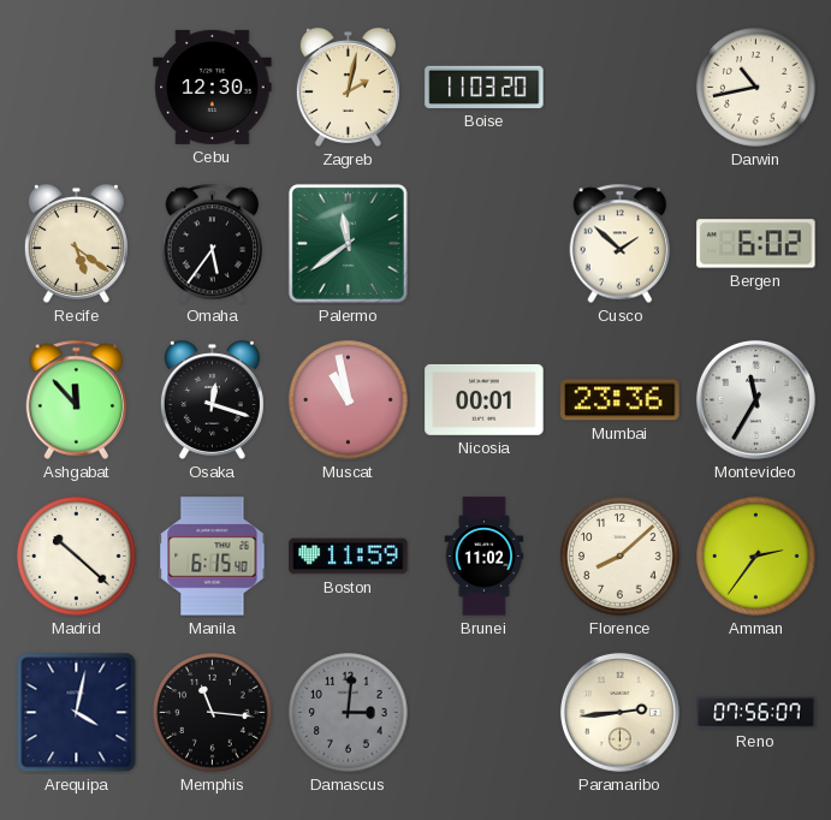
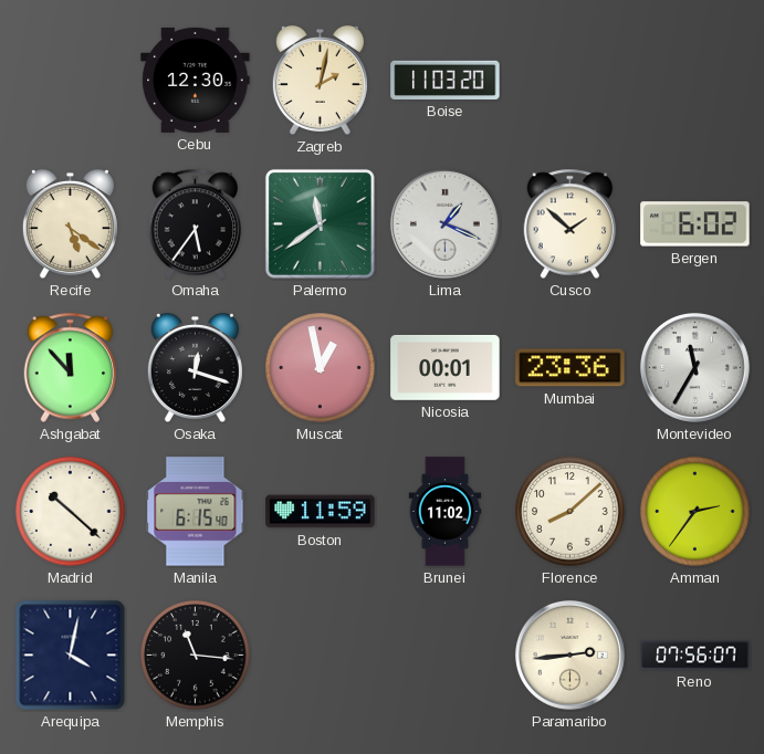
Darwin: 10:43 -> none
Lima: none -> 1:19
Muscat: 10:58 -> 12:58
Damascus: 3:01 -> none
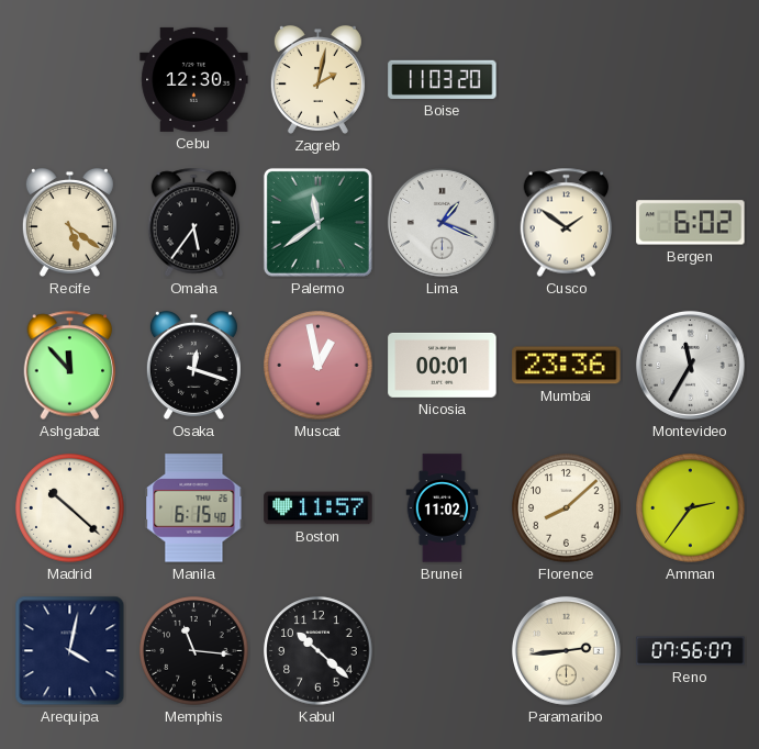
Cusco: 1:52 -> 1:51
Boston: 11:59 -> 11:57
Kabul: none -> 10:22
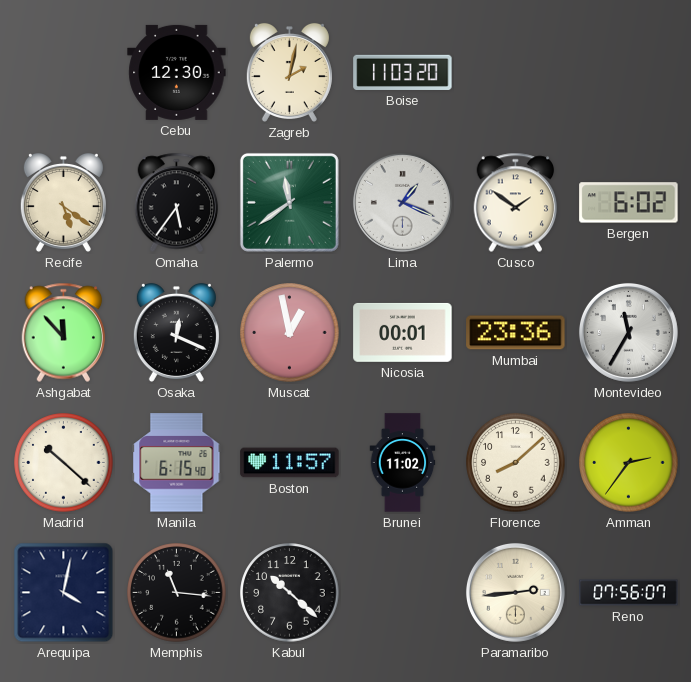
Osaka: 12:18 -> 12:19
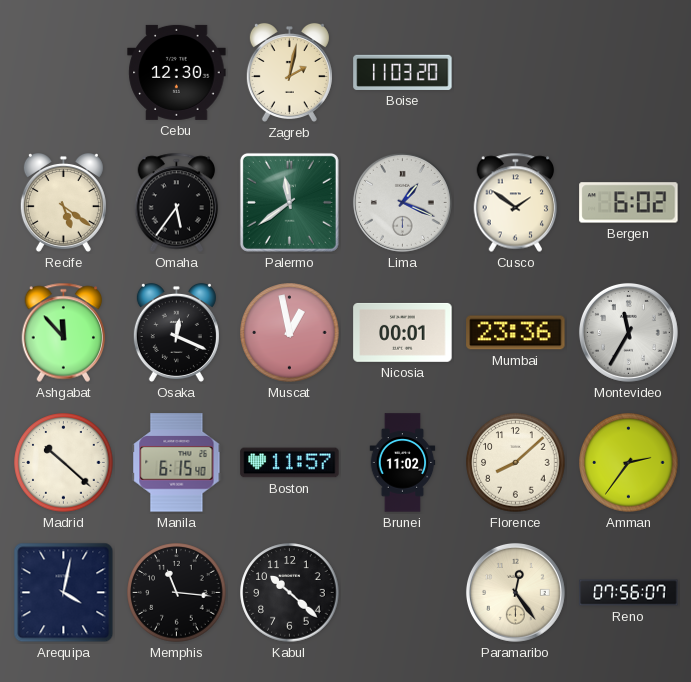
Paramaribo: 2:44 -> 12:24
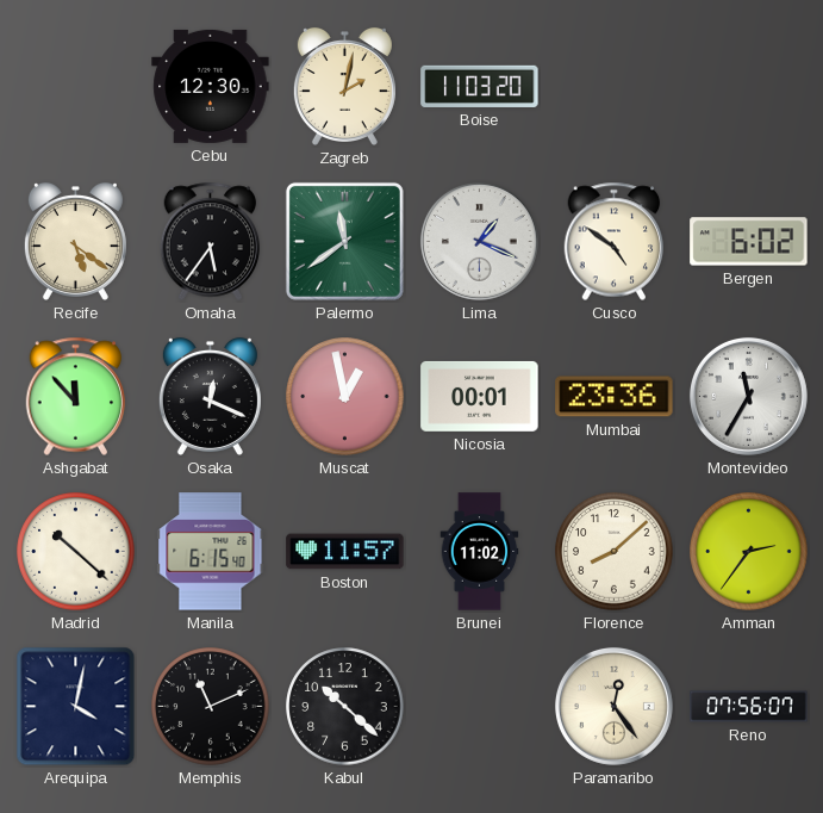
Cusco: 1:51 -> 4:51
Memphis: 11:16 -> 11:11
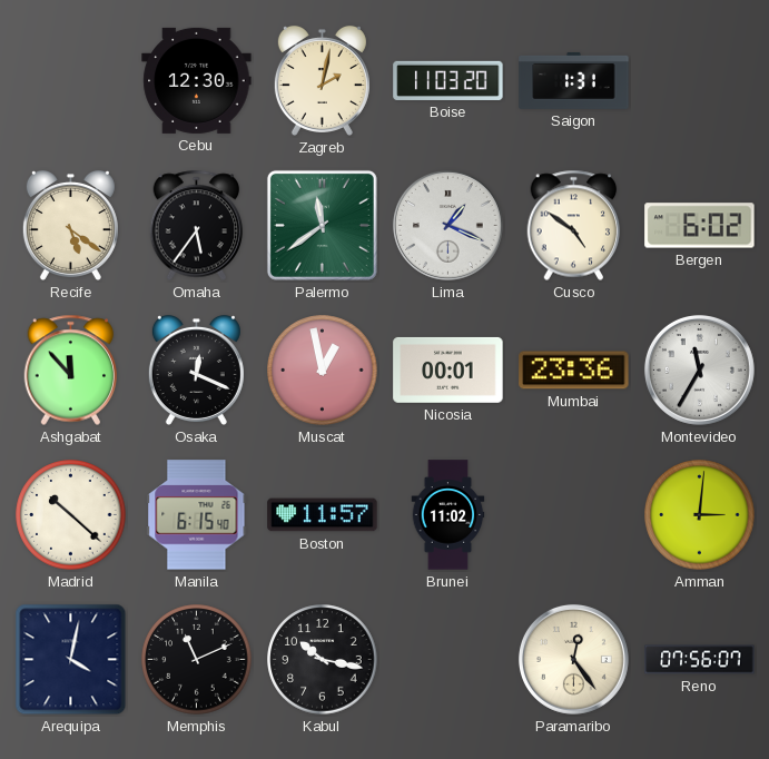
Saigon: none -> 1:31
Florence: 8:08 -> none
Amman: 2:36 -> 3:01
Kabul: 10:22 -> 10:17
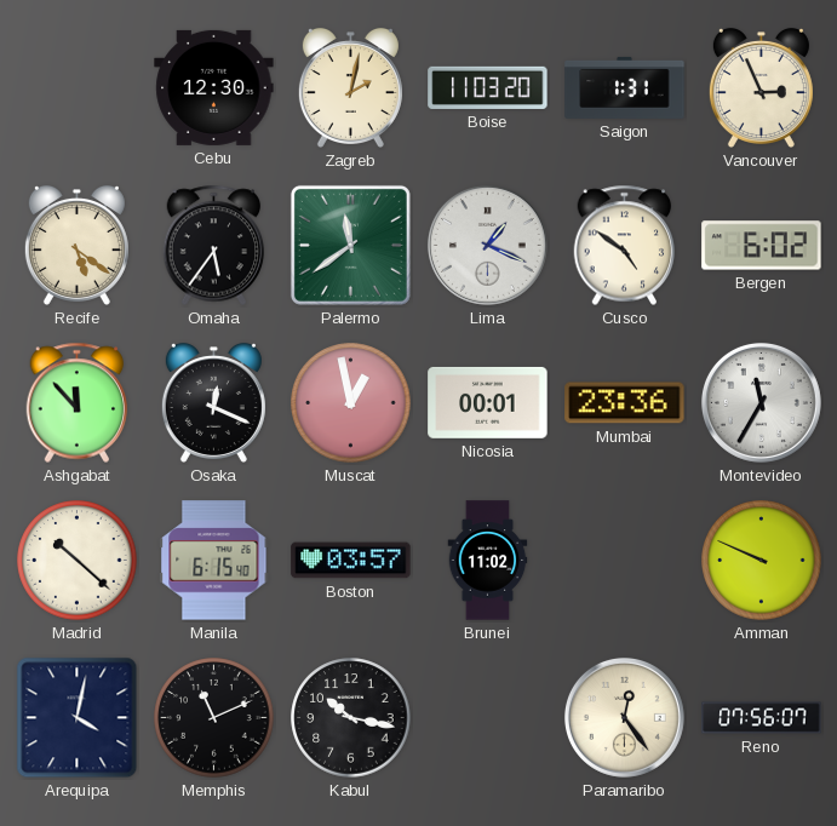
Vancouver: none -> 2:56
Boston: 11:57 -> 03:57
Amman: 3:01 -> 9:49
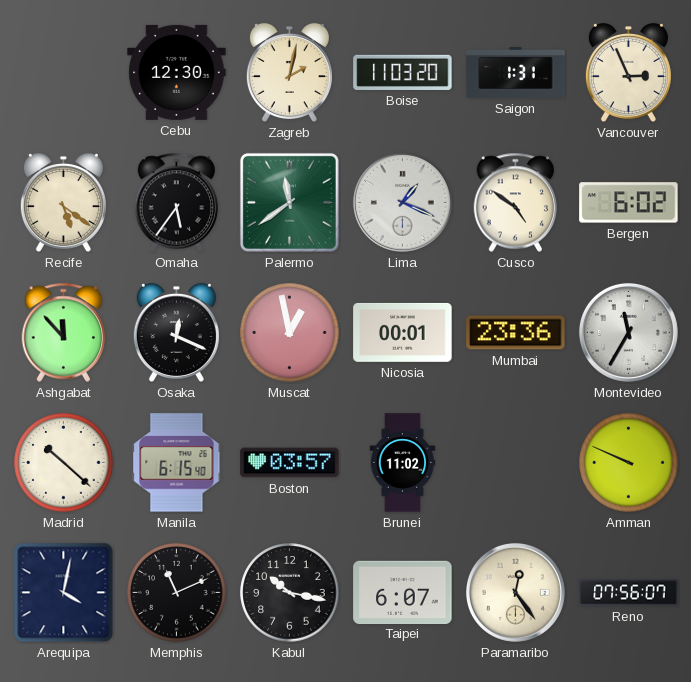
Taipei: none -> 6:07
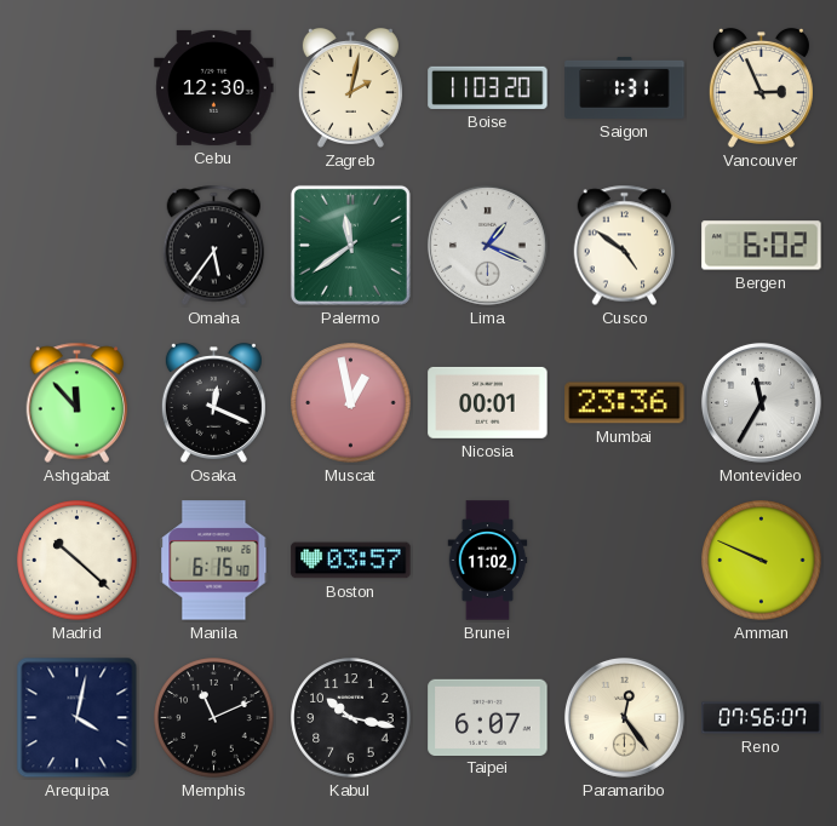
Recife: 5:21 -> none
